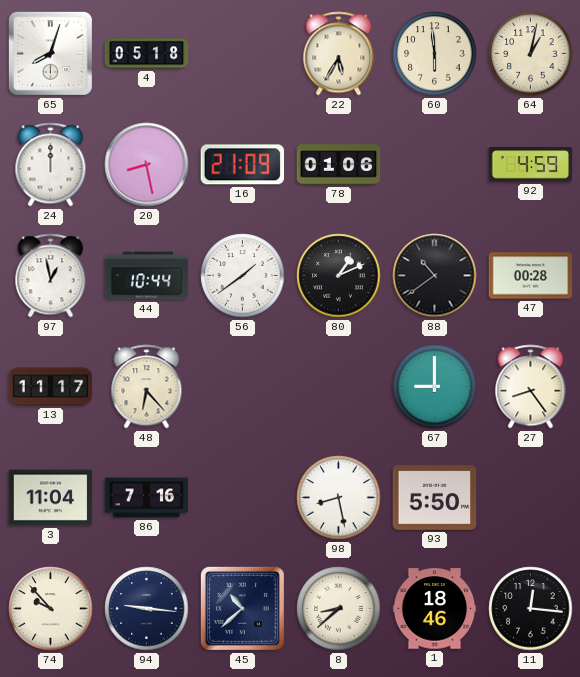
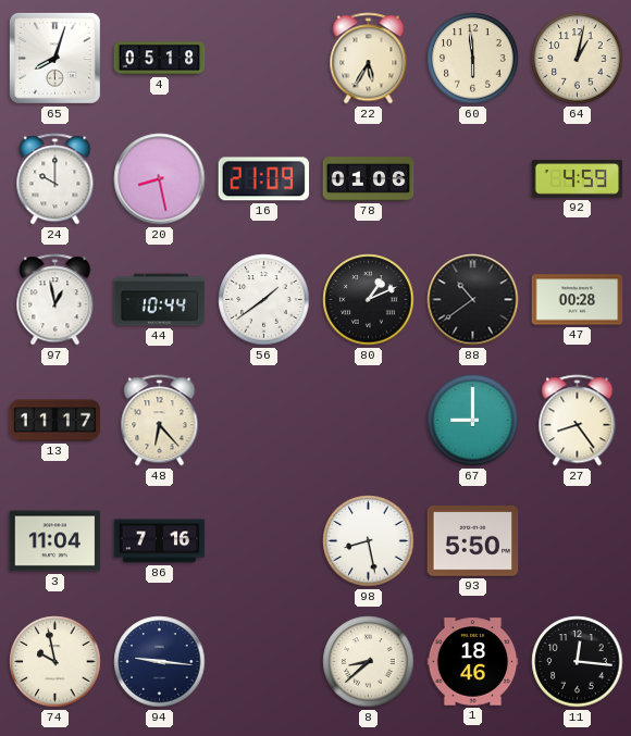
24: 12:00 -> 10:00
74: 9:53 -> 9:58
45: 10:38 -> none
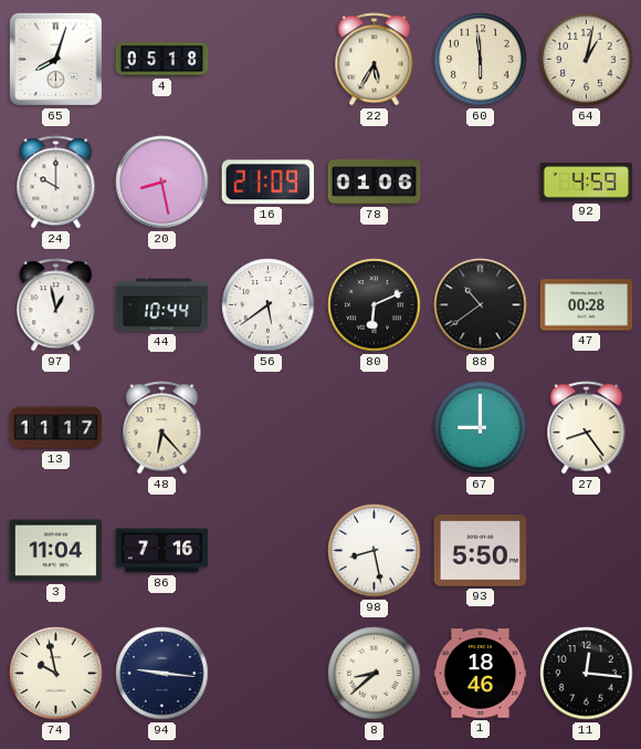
56: 1:39 -> 5:39
80: 1:11 -> 6:11
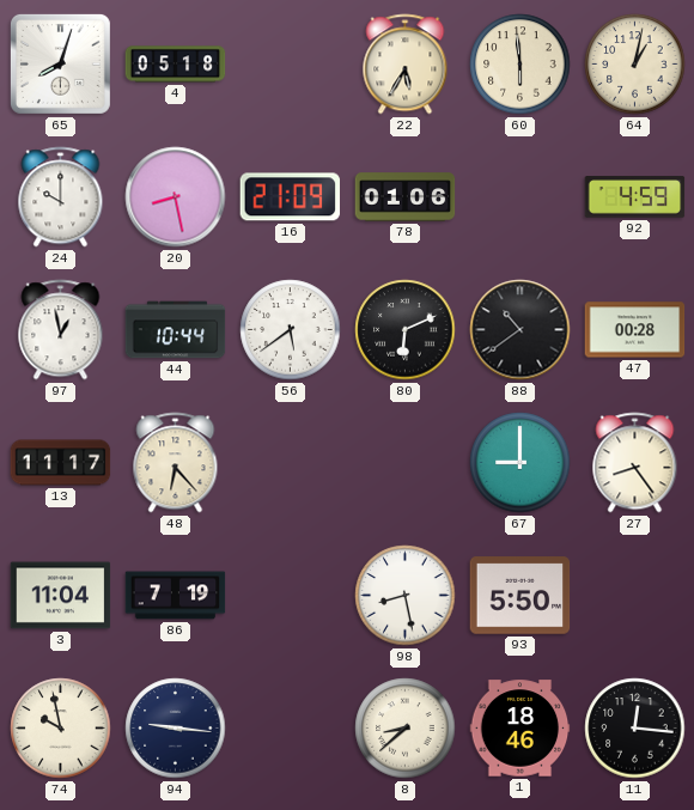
86: 7:16 -> 7:19
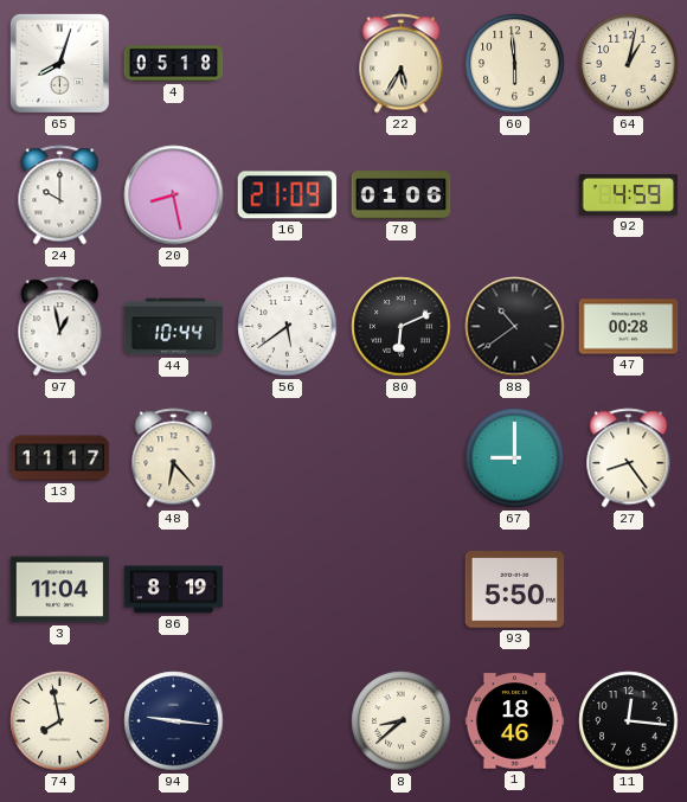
86: 7:19 -> 8:19
98: 8:28 -> none
74: 9:58 -> 7:58
